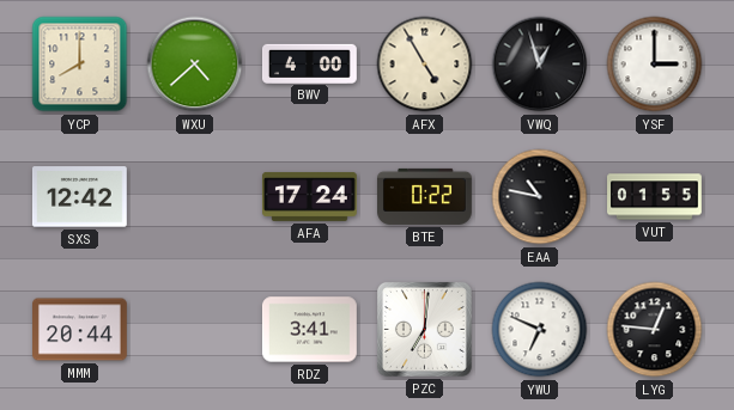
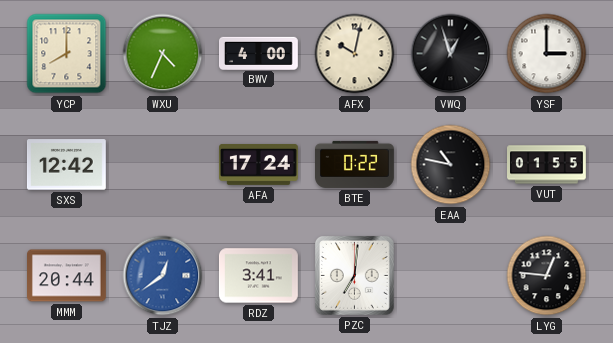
WXU: 4:38 -> 4:34
AFX: 4:55 -> 10:02
TJZ: none -> 12:39
YWU: 6:49 -> none
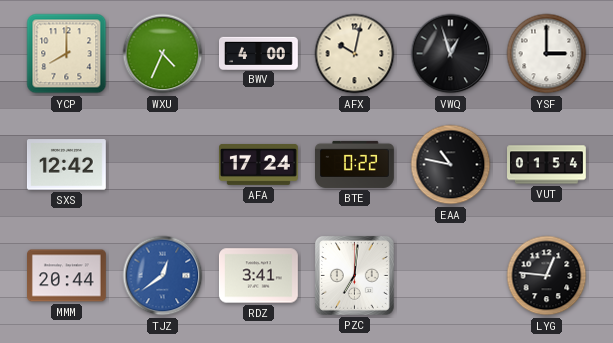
VUT: 01:55 -> 01:54
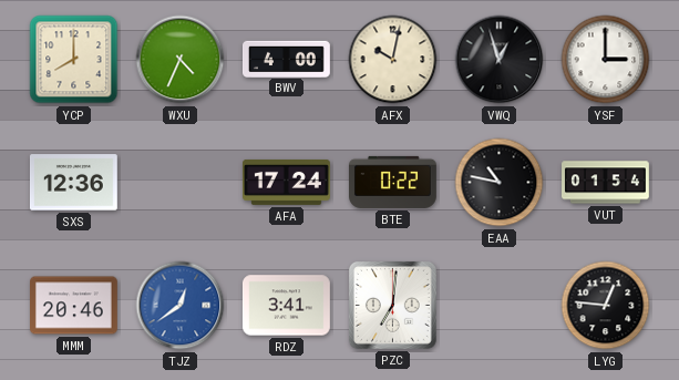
SXS: 12:42 -> 12:36
MMM: 20:44 -> 20:46
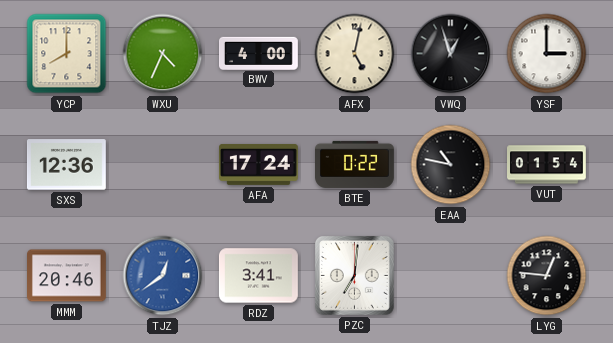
AFX: 10:02 -> 5:02
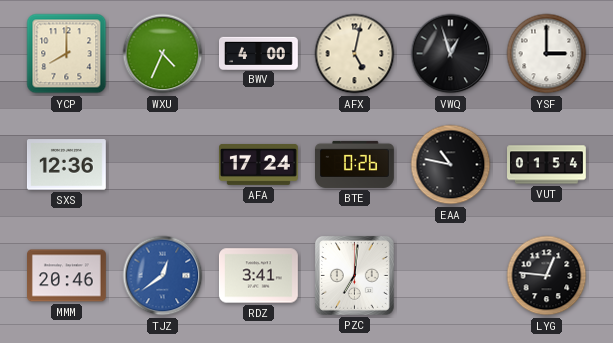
BTE: 0:22 -> 0:26
